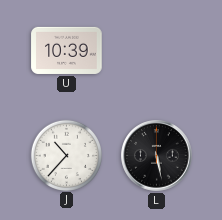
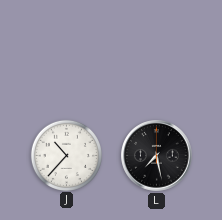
U: 10:39 -> none
L: 5:28 -> 7:28
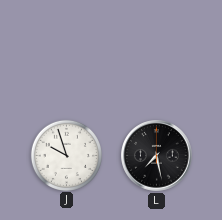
J: 10:37 -> 9:57
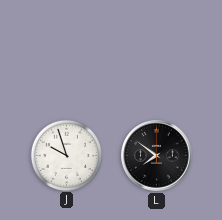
L: 7:28 -> 7:51
